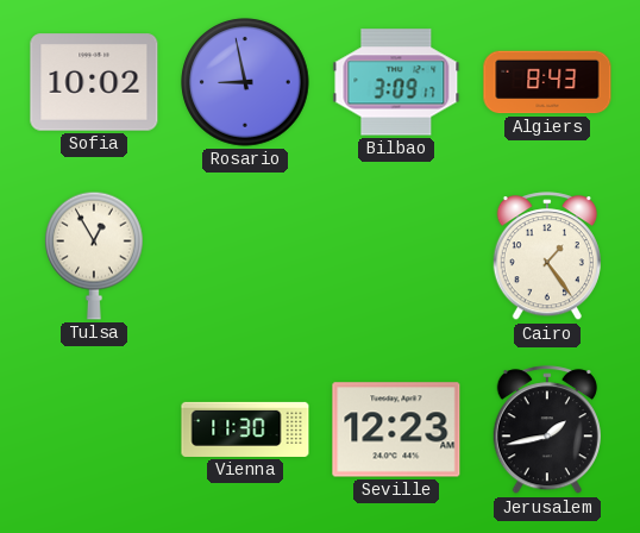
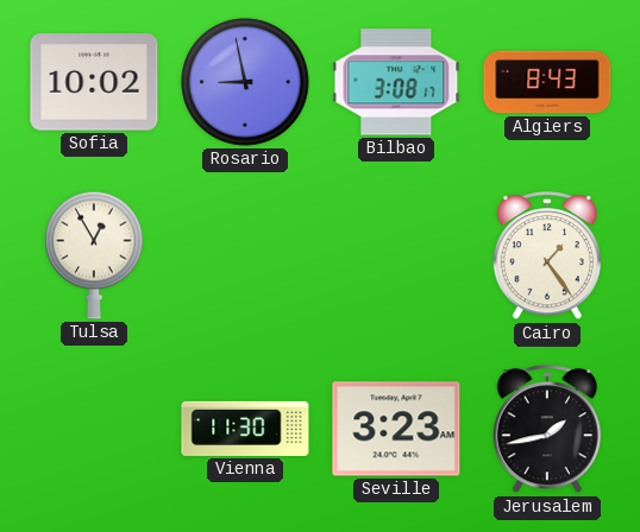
Bilbao: 3:09 -> 3:08
Seville: 12:23 -> 3:23
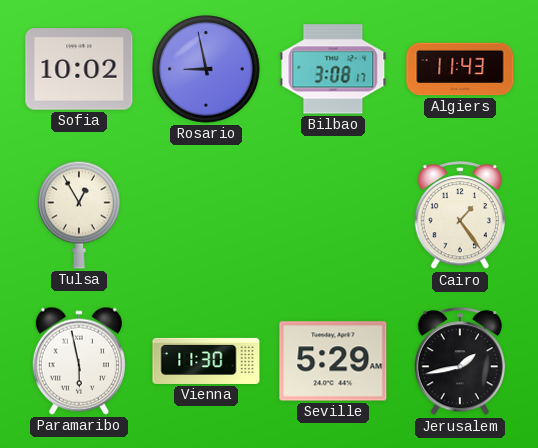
Algiers: 8:43 -> 11:43
Paramaribo: none -> 5:58
Seville: 3:23 -> 5:29
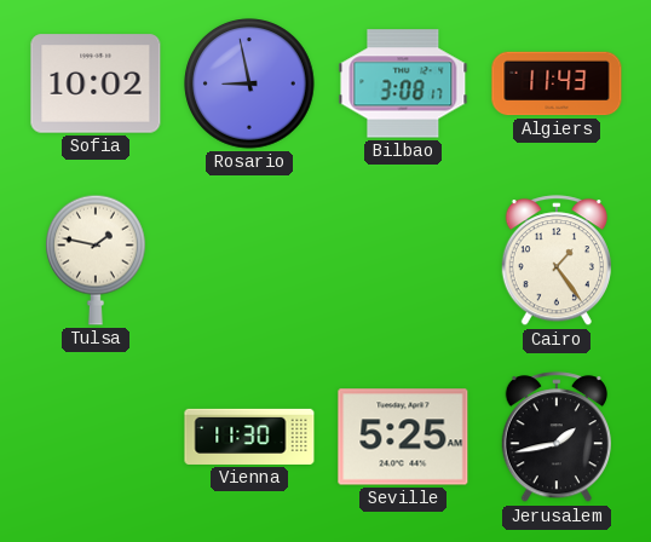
Tulsa: 12:55 -> 1:47
Paramaribo: 5:58 -> none
Seville: 5:29 -> 5:25
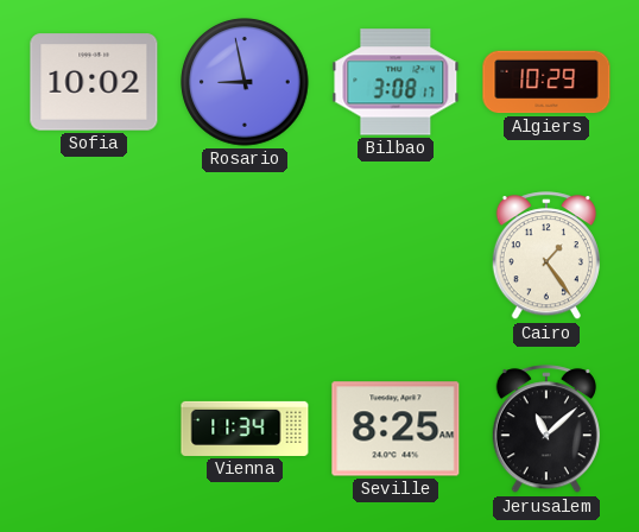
Algiers: 11:43 -> 10:29
Tulsa: 1:47 -> none
Vienna: 11:30 -> 11:34
Seville: 5:25 -> 8:25
Jerusalem: 1:43 -> 11:08
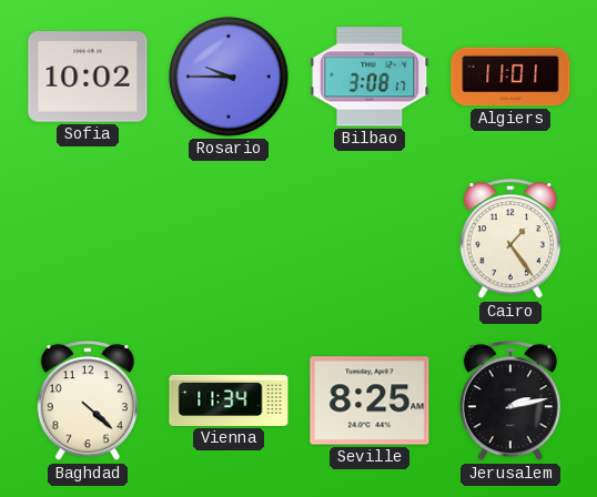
Rosario: 8:58 -> 9:45
Algiers: 10:29 -> 11:01
Baghdad: none -> 4:22
Jerusalem: 11:08 -> 2:13
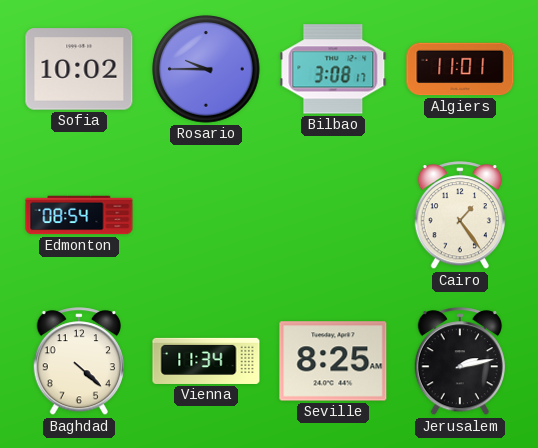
Edmonton: none -> 08:54
